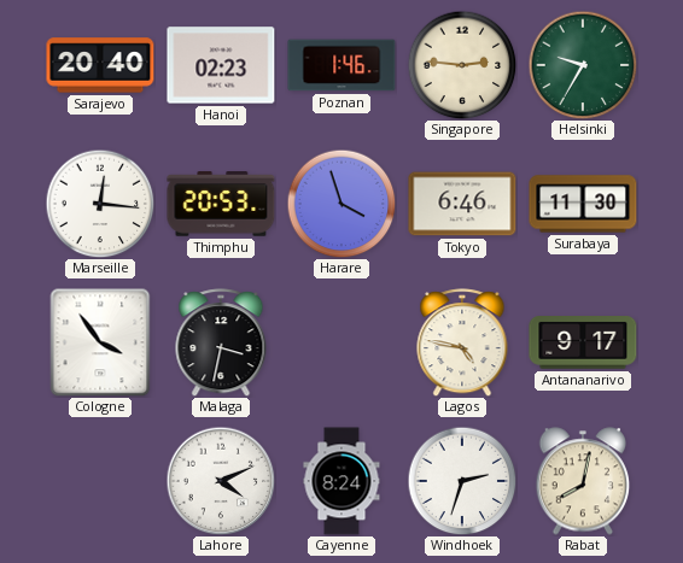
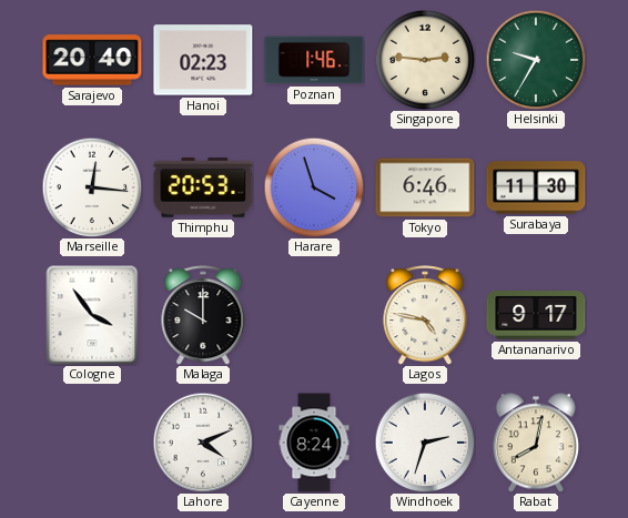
Malaga: 3:32 -> 10:00
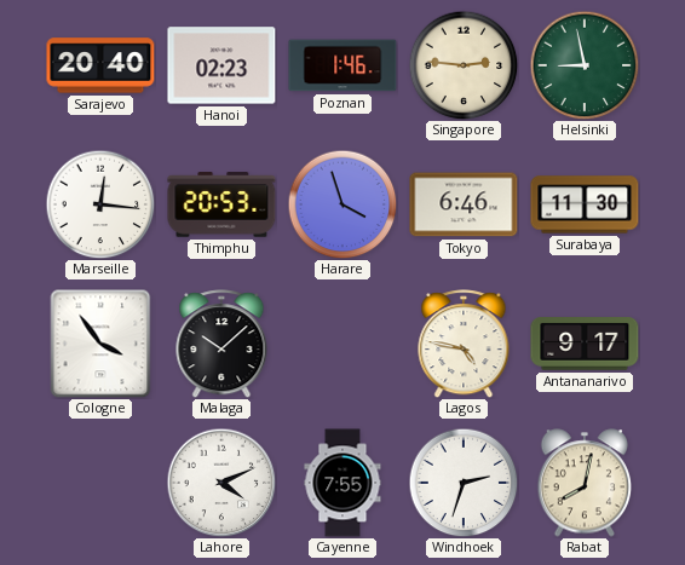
Helsinki: 9:35 -> 8:58
Malaga: 10:00 -> 10:08
Cayenne: 8:24 -> 7:55
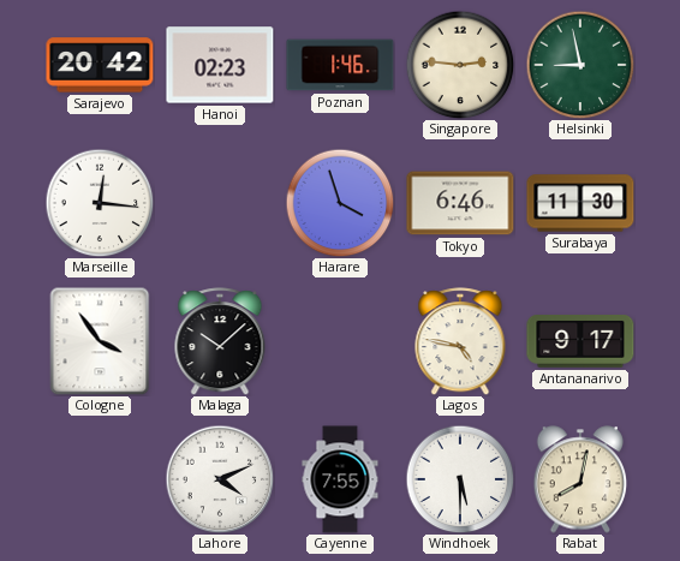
Sarajevo: 20:40 -> 20:42
Thimphu: 20:53 -> none
Windhoek: 2:33 -> 5:30
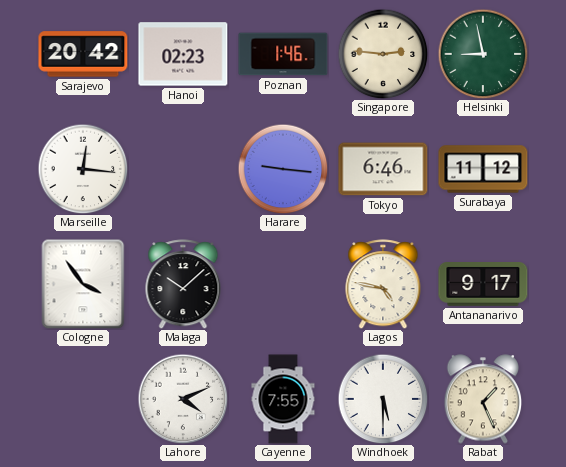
Harare: 3:57 -> 9:16
Surabaya: 11:30 -> 11:12
Rabat: 8:02 -> 1:26
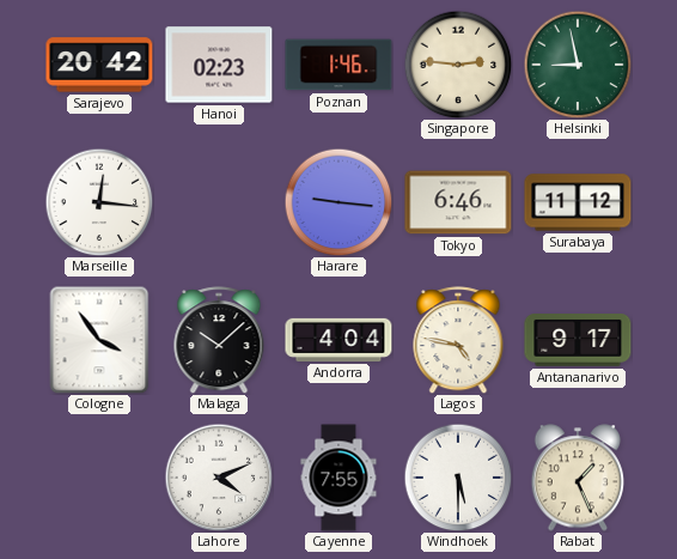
Andorra: none -> 4:04
